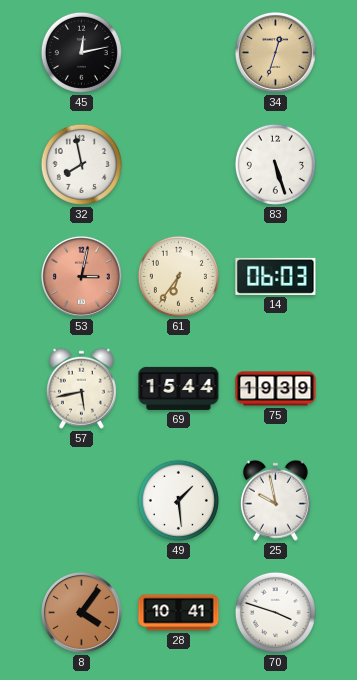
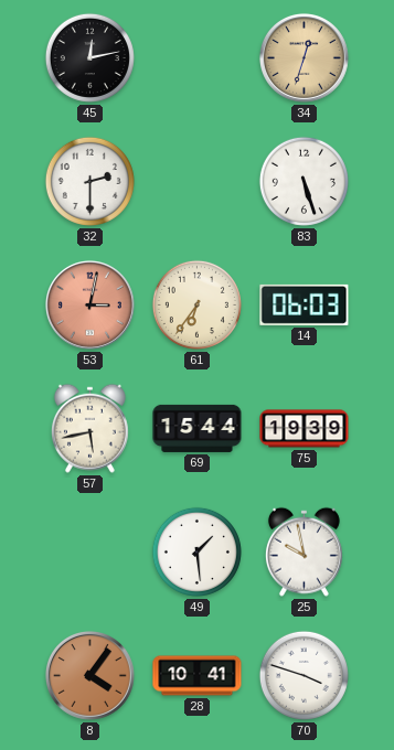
32: 7:58 -> 2:30
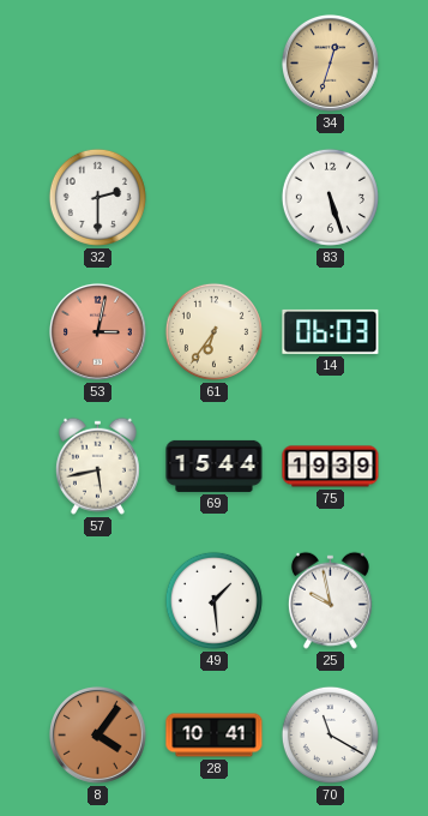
45: 12:13 -> none
70: 3:48 -> 11:20
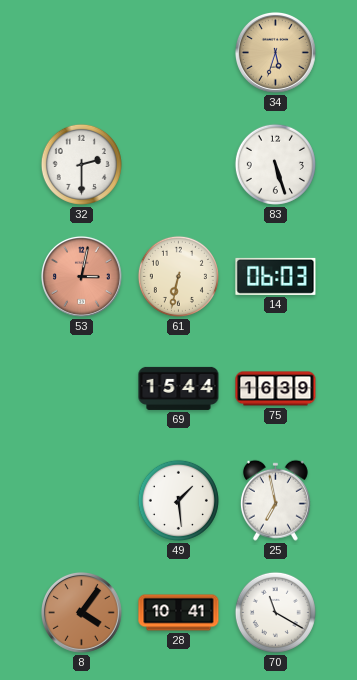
34: 12:33 -> 5:33
61: 6:36 -> 6:32
57: 5:43 -> none
75: 19:39 -> 16:39
25: 9:58 -> 6:58
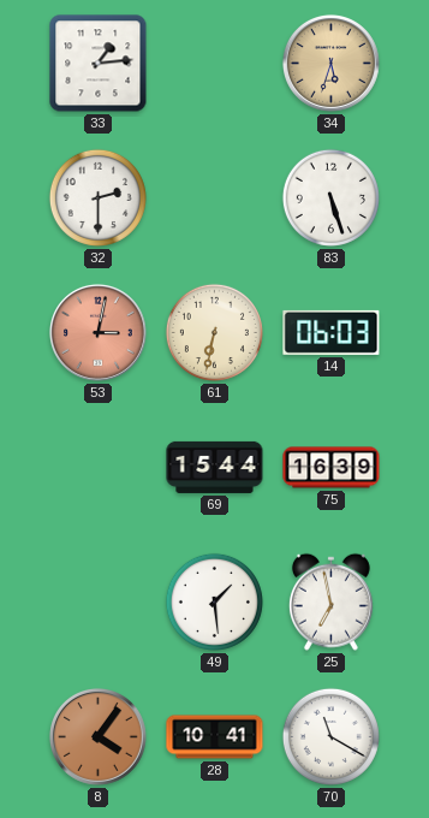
33: none -> 1:14
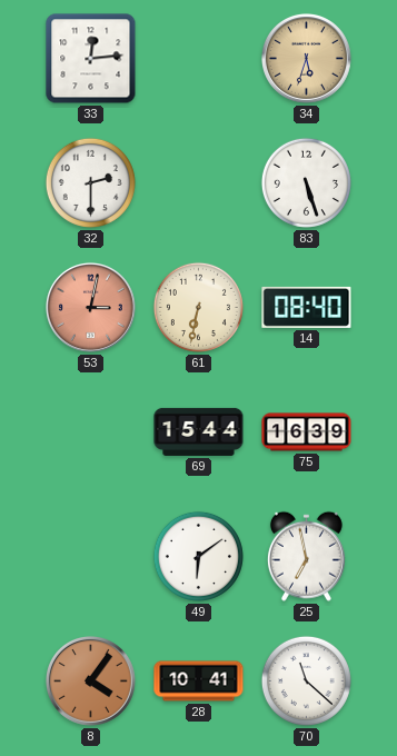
33: 1:14 -> 12:14
14: 06:03 -> 08:40
49: 1:29 -> 6:09
70: 11:20 -> 11:22
